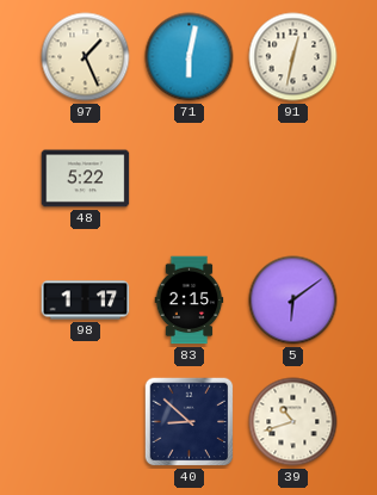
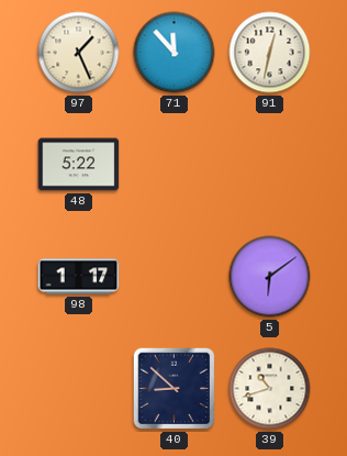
71: 6:02 -> 11:53
83: 2:15 -> none
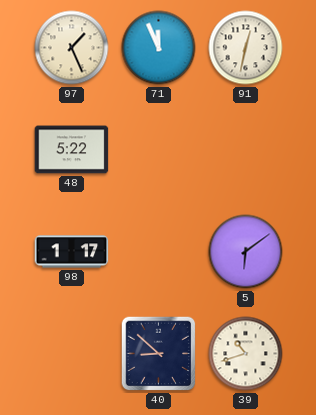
71: 11:53 -> 11:56
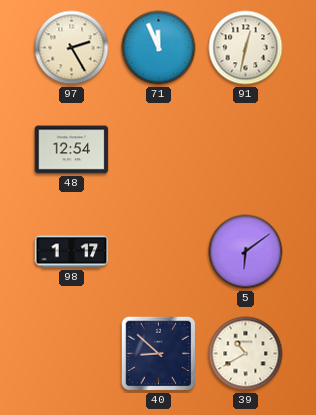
97: 1:26 -> 2:25
48: 5:22 -> 12:54
39: 10:42 -> 10:40
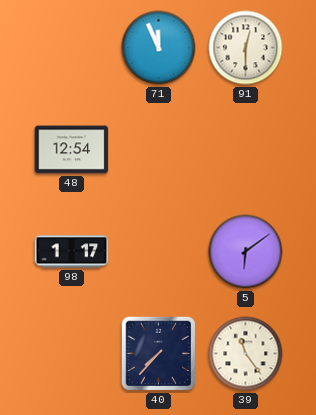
97: 2:25 -> none
91: 12:32 -> 12:30
40: 8:52 -> 7:37
39: 10:40 -> 11:24
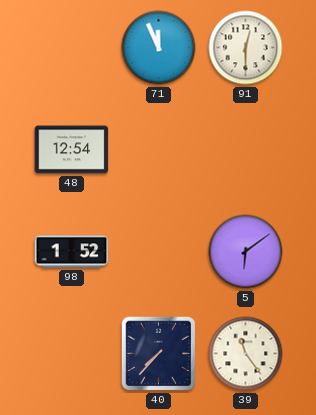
98: 1:17 -> 1:52
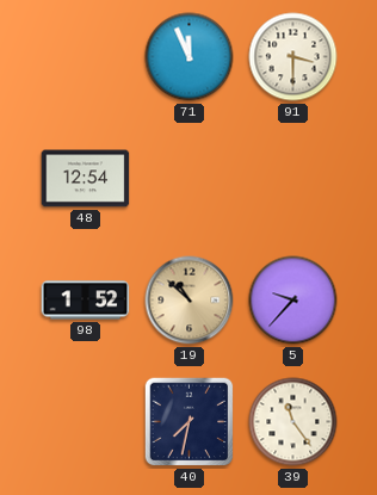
91: 12:30 -> 3:30
19: none -> 10:52
5: 6:09 -> 9:37
40: 7:37 -> 7:32
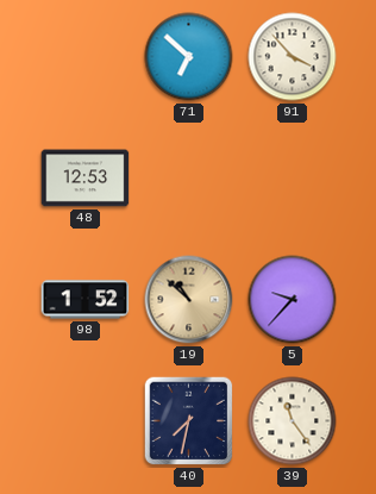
71: 11:56 -> 6:52
91: 3:30 -> 3:53
48: 12:54 -> 12:53
